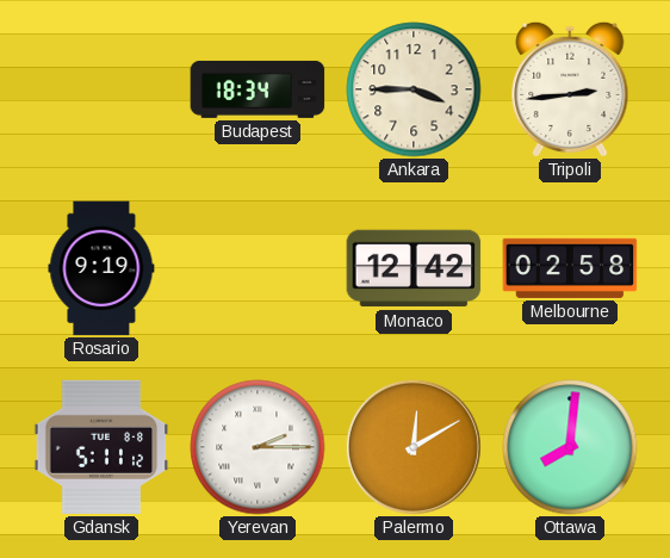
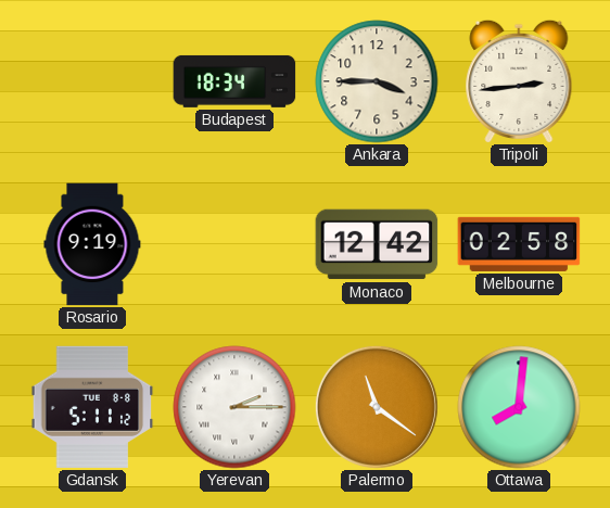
Palermo: 12:10 -> 11:21
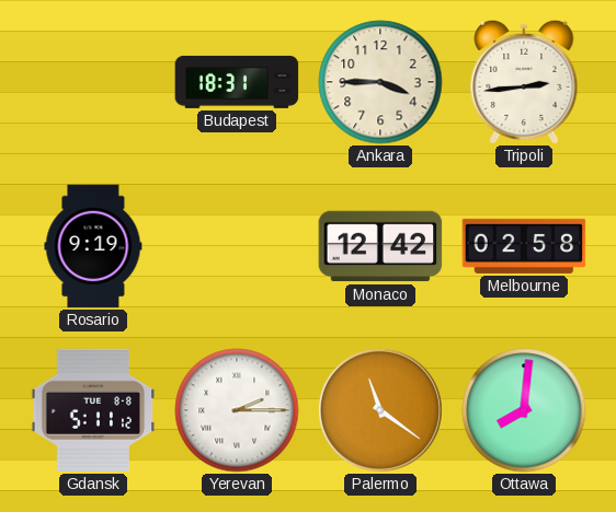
Budapest: 18:34 -> 18:31
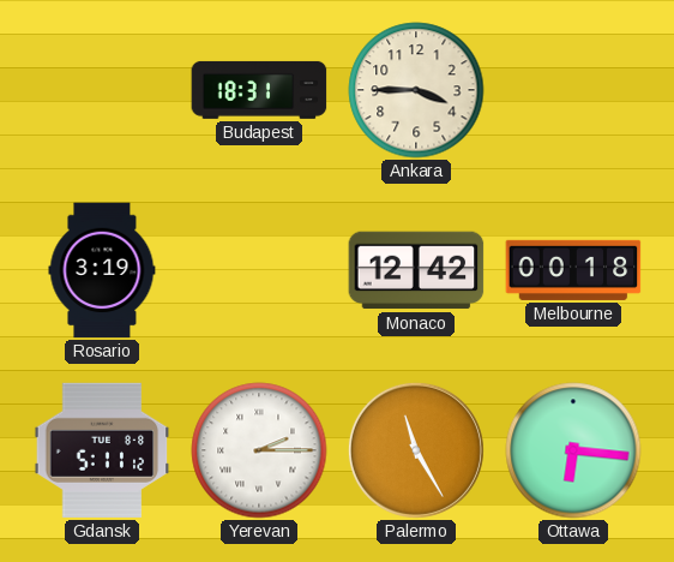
Tripoli: 2:44 -> none
Rosario: 9:19 -> 3:19
Melbourne: 02:58 -> 00:18
Palermo: 11:21 -> 11:25
Ottawa: 8:01 -> 6:16
